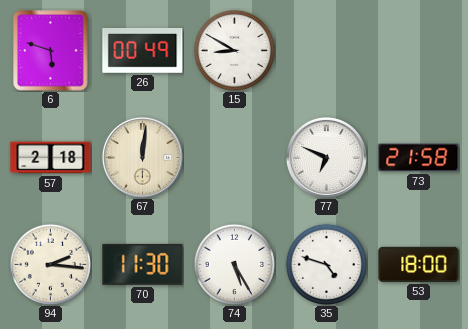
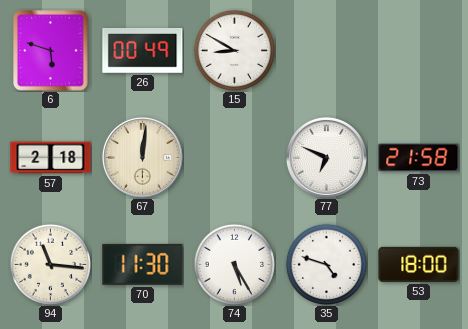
94: 2:16 -> 11:16
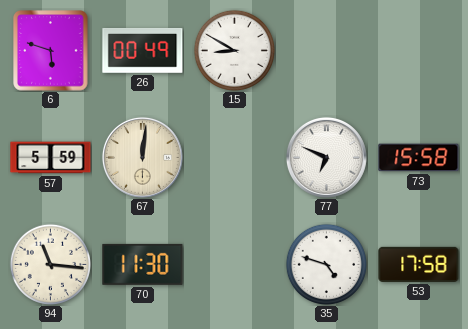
57: 2:18 -> 5:59
73: 21:58 -> 15:58
74: 5:25 -> none
53: 18:00 -> 17:58
